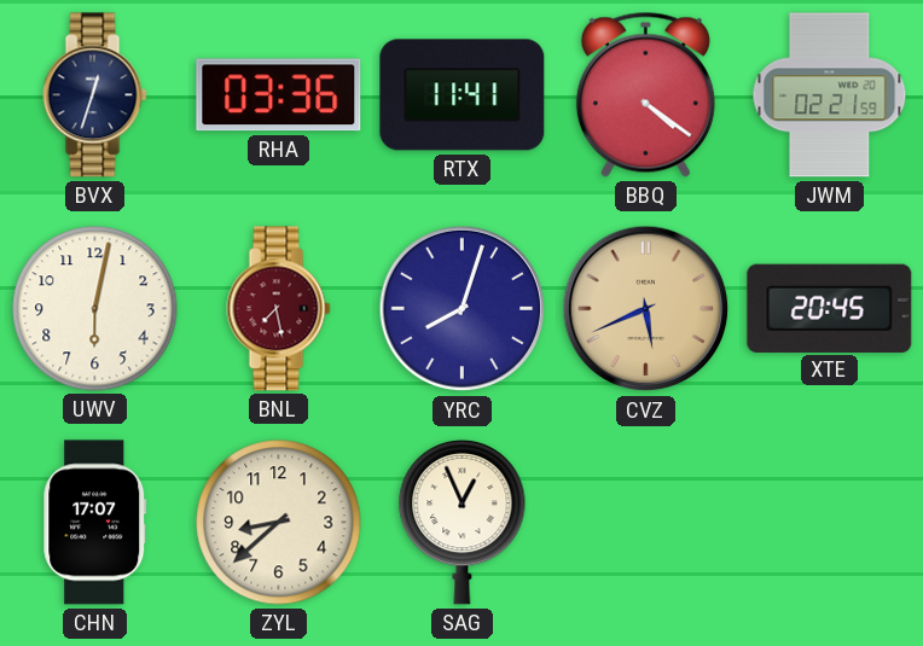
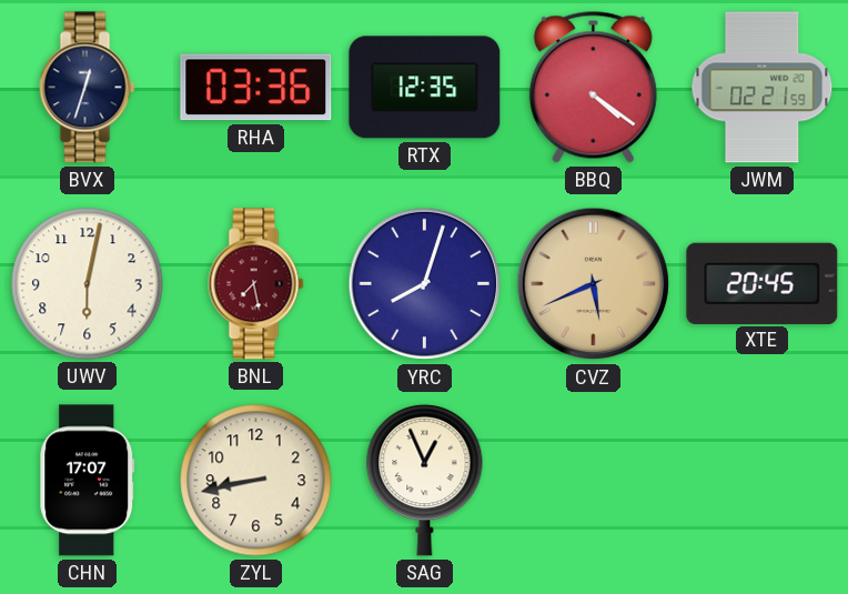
RTX: 11:41 -> 12:35
ZYL: 8:38 -> 8:43
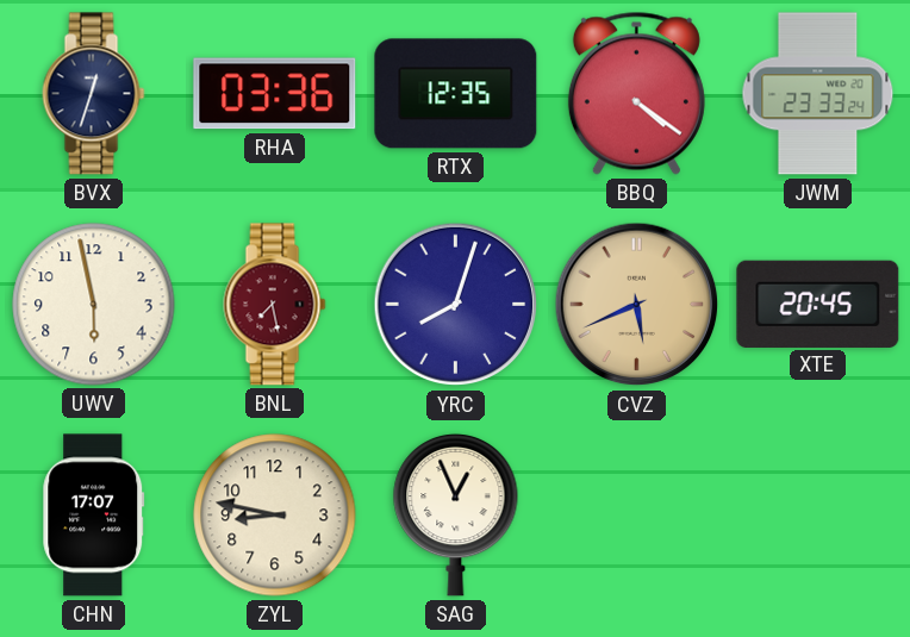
JWM: 02:21 -> 23:33
UWV: 6:02 -> 5:58
ZYL: 8:43 -> 8:47
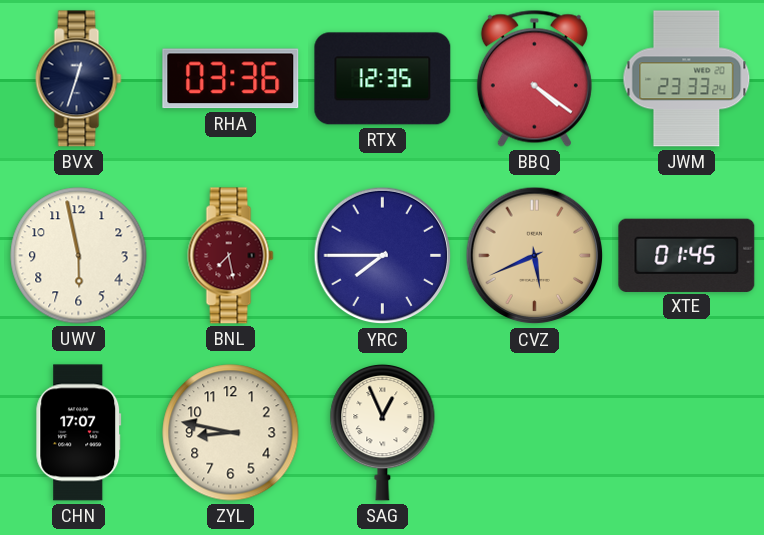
YRC: 8:03 -> 7:45
XTE: 20:45 -> 01:45
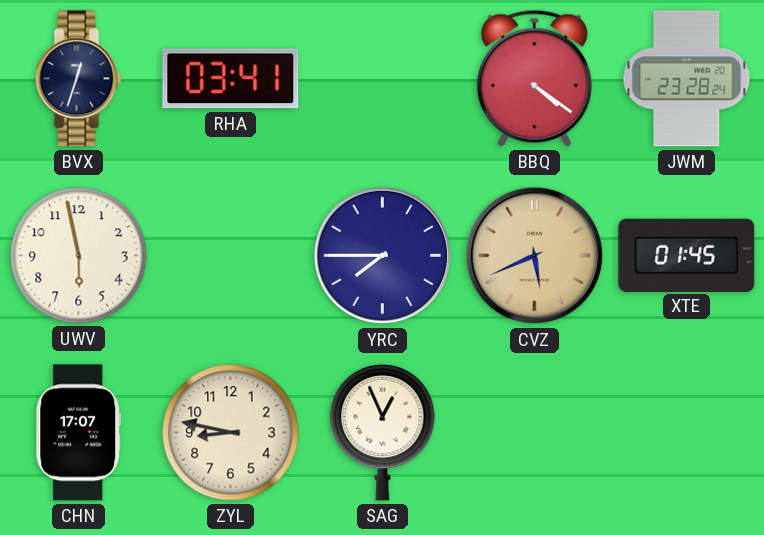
RHA: 03:36 -> 03:41
RTX: 12:35 -> none
JWM: 23:33 -> 23:28
BNL: 7:28 -> none
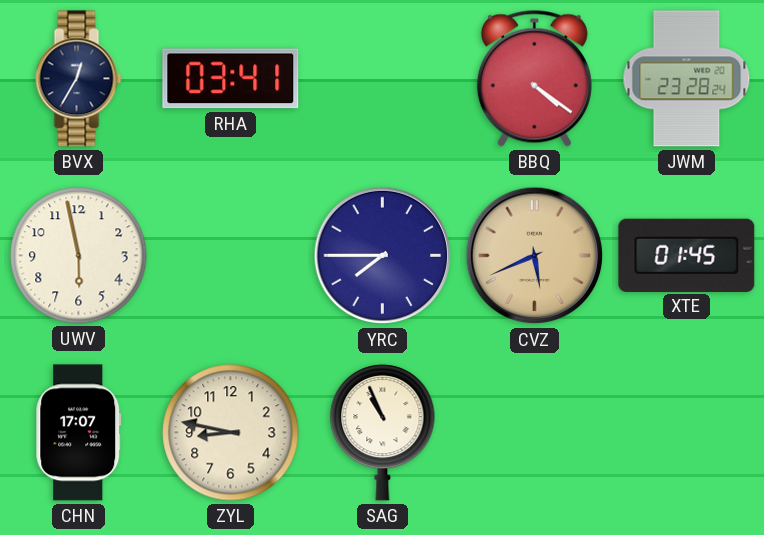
BVX: 12:33 -> 12:35
SAG: 12:56 -> 10:56
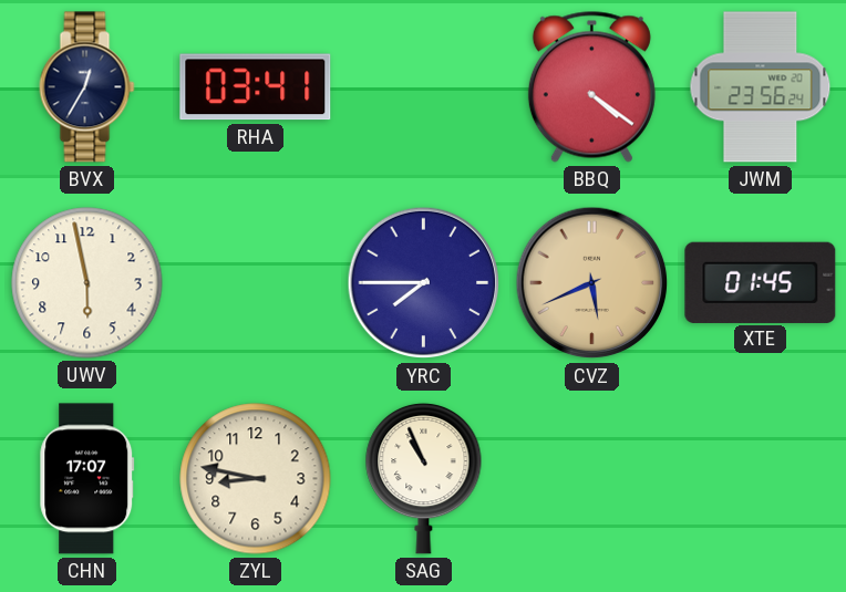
JWM: 23:28 -> 23:56
